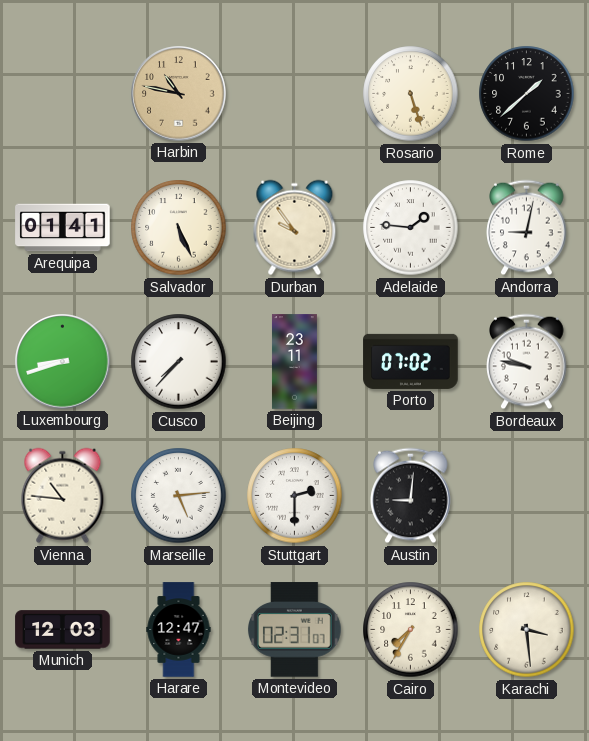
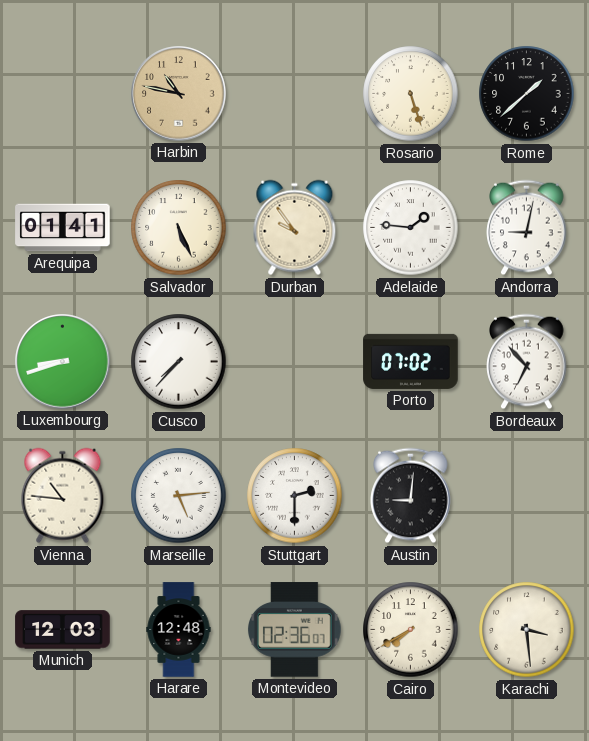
Beijing: 23:11 -> none
Bordeaux: 9:47 -> 6:53
Harare: 12:47 -> 12:48
Montevideo: 02:31 -> 02:36
Cairo: 7:35 -> 7:40
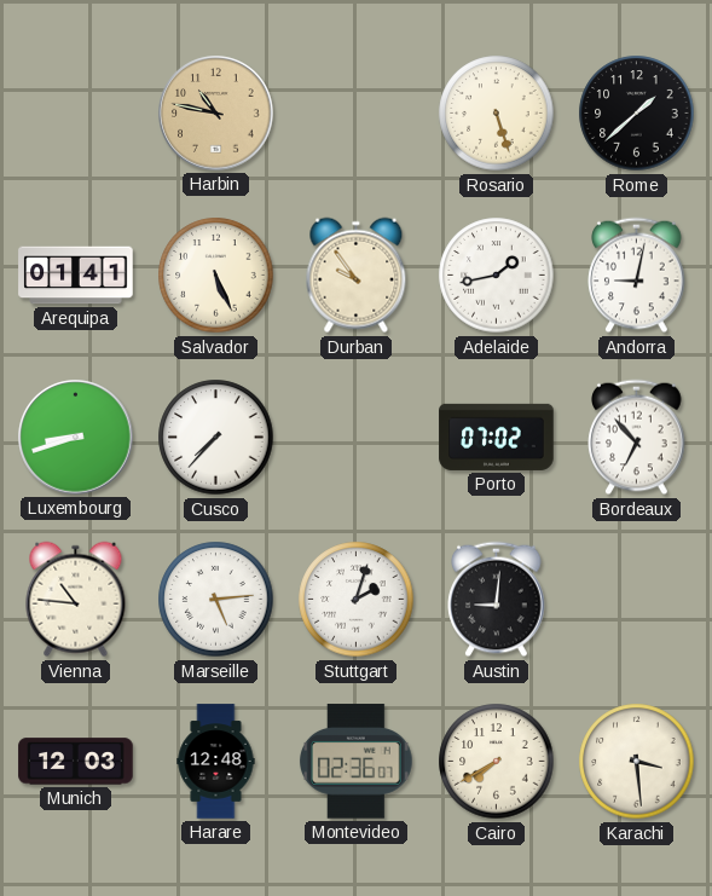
Adelaide: 1:46 -> 1:43
Stuttgart: 2:30 -> 2:03
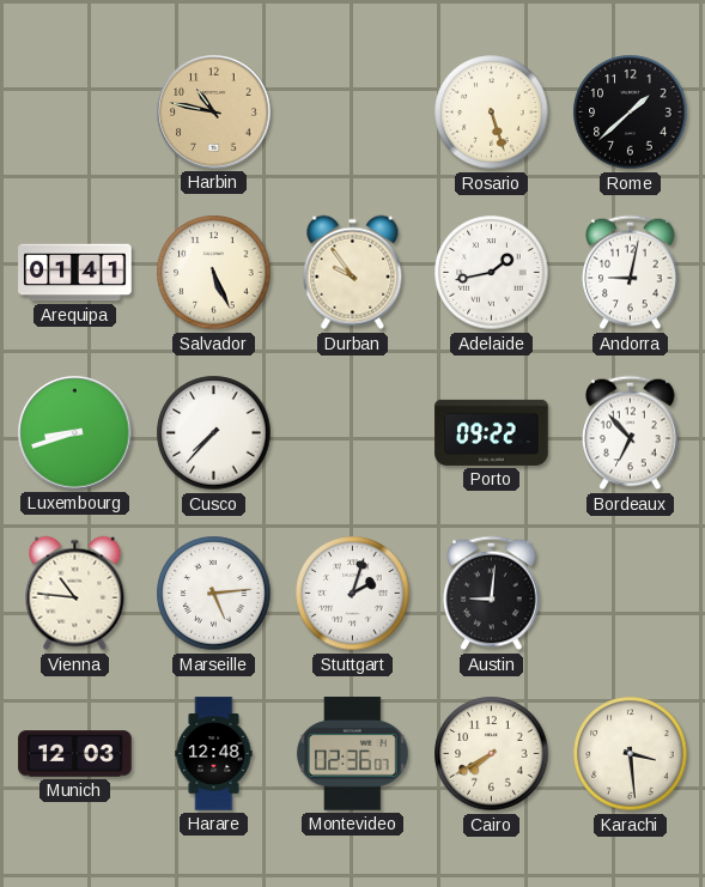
Porto: 07:02 -> 09:22
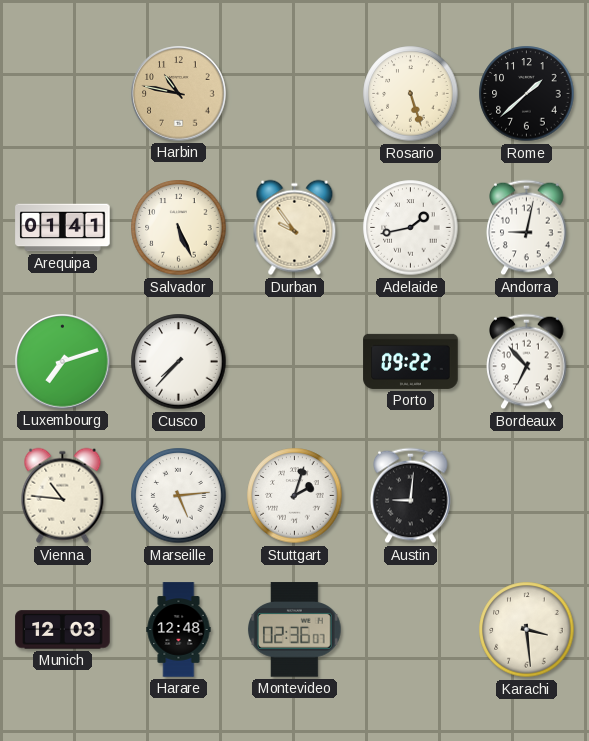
Luxembourg: 8:42 -> 7:12
Cairo: 7:40 -> none
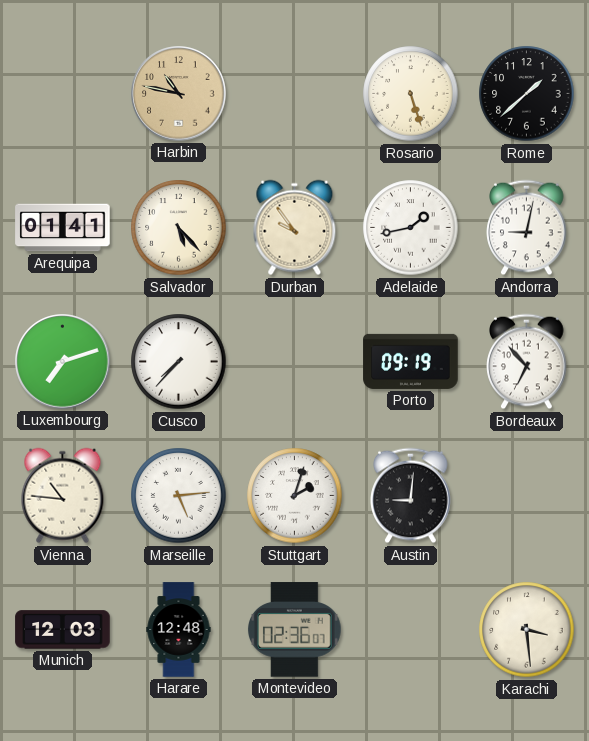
Salvador: 5:26 -> 5:23
Porto: 09:22 -> 09:19
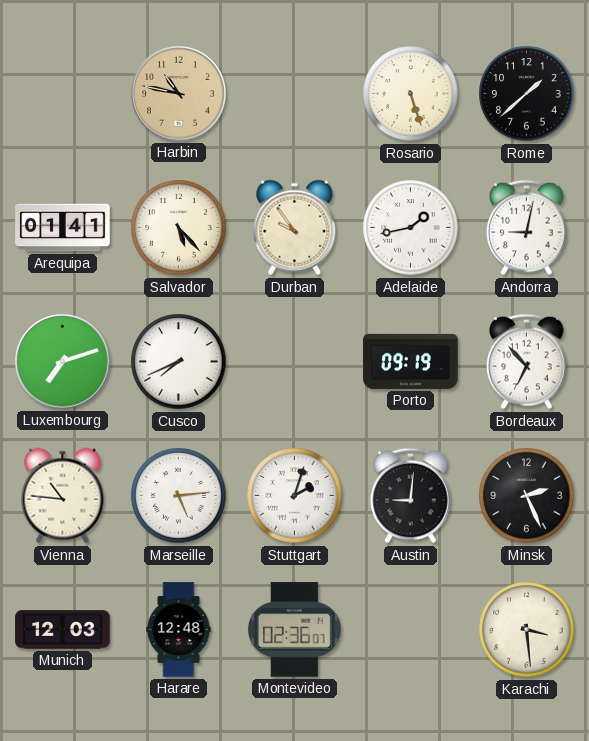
Cusco: 7:37 -> 7:41
Minsk: none -> 2:26
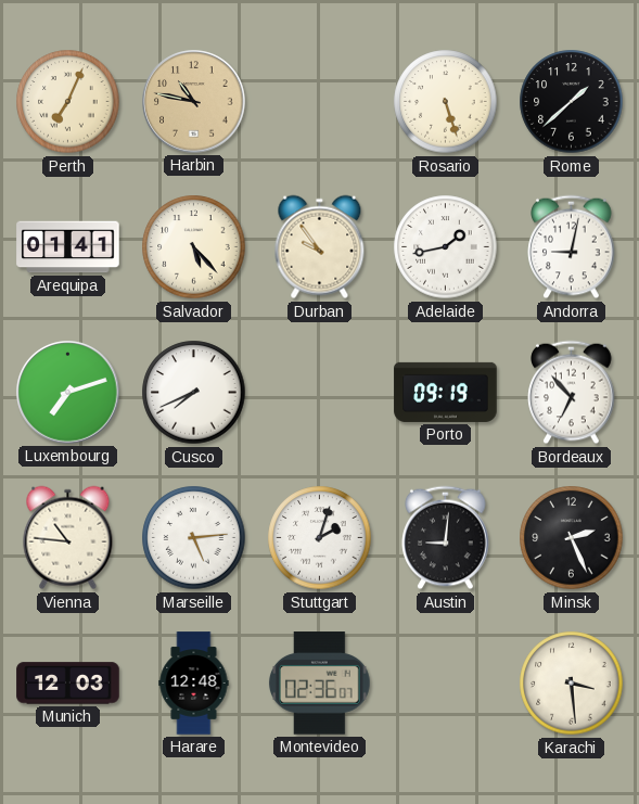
Perth: none -> 7:04
